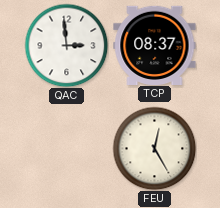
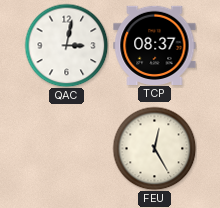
QAC: 2:59 -> 3:02
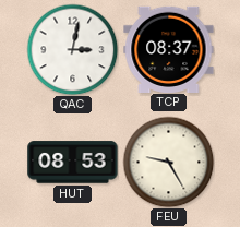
HUT: none -> 08:53
FEU: 12:25 -> 9:25
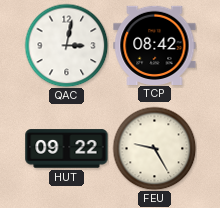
TCP: 08:37 -> 08:42
HUT: 08:53 -> 09:22
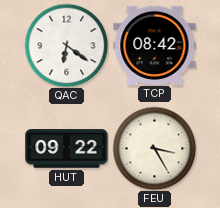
QAC: 3:02 -> 6:21
FEU: 9:25 -> 3:25
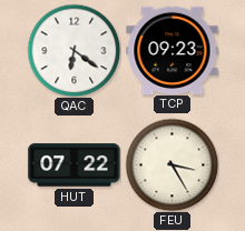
TCP: 08:42 -> 09:23
HUT: 09:22 -> 07:22
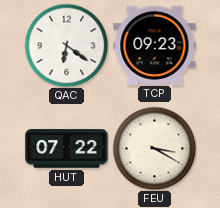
FEU: 3:25 -> 3:20
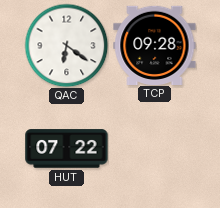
TCP: 09:23 -> 09:28
FEU: 3:20 -> none
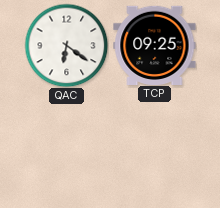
TCP: 09:28 -> 09:25
HUT: 07:22 -> none
